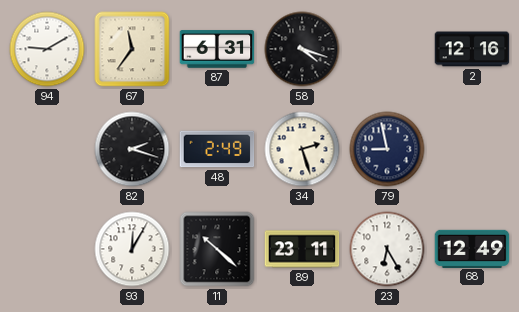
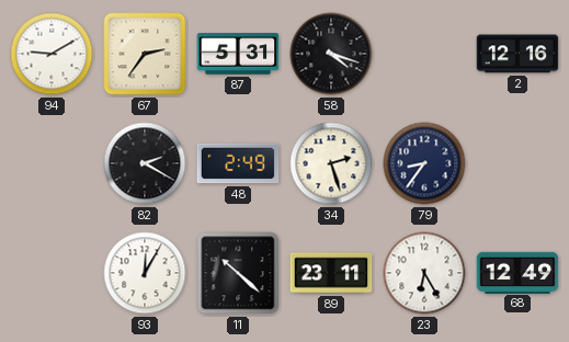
67: 11:36 -> 2:36
87: 6:31 -> 5:31
82: 2:18 -> 2:20
79: 8:58 -> 8:36
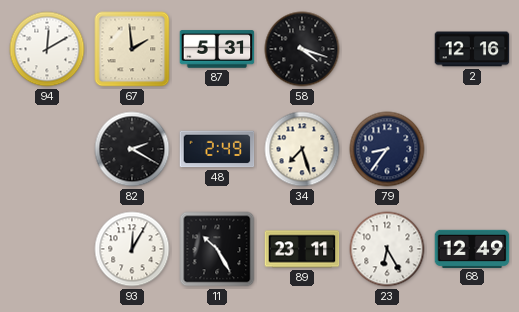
94: 9:10 -> 12:10
67: 2:36 -> 1:59
34: 2:27 -> 7:27
11: 10:22 -> 10:25
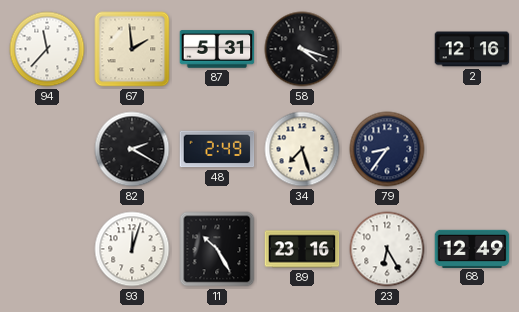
94: 12:10 -> 11:37
93: 12:05 -> 12:03
89: 23:11 -> 23:16
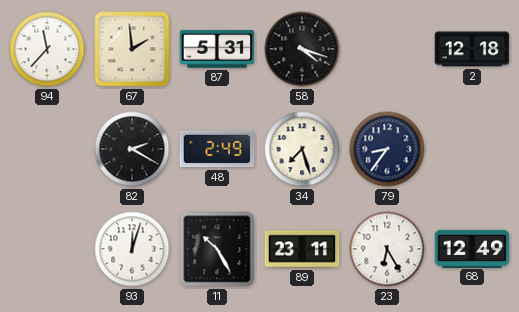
2: 12:16 -> 12:18
89: 23:16 -> 23:11
